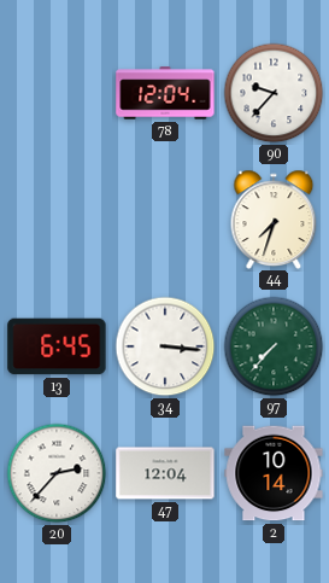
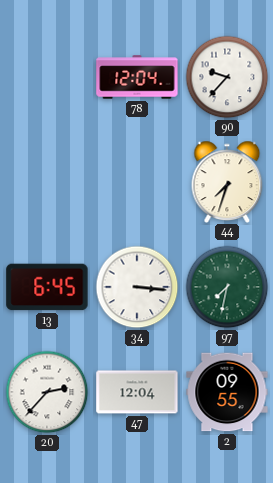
97: 7:37 -> 7:32
2: 10:14 -> 09:55
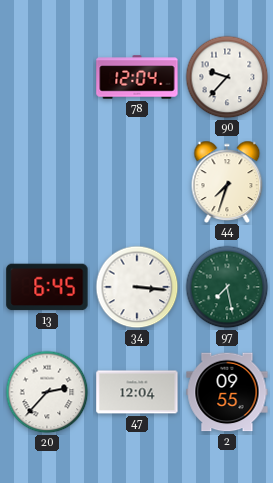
97: 7:32 -> 7:28
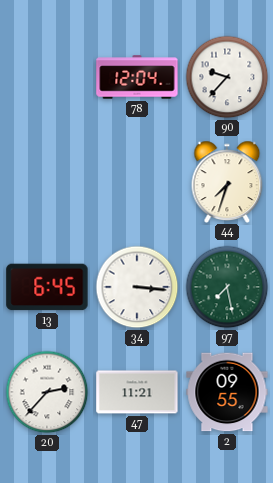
47: 12:04 -> 11:21
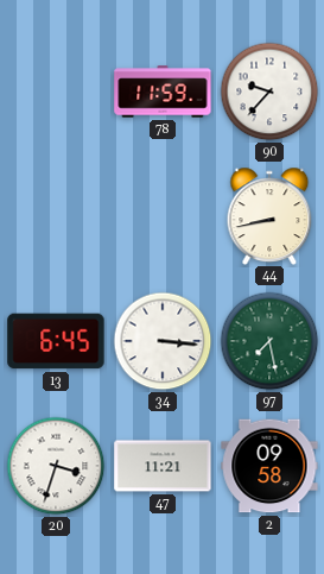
78: 12:04 -> 11:59
44: 7:33 -> 8:43
20: 2:37 -> 3:33
2: 09:55 -> 09:58
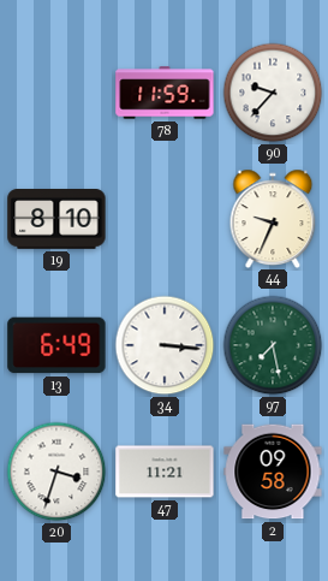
19: none -> 8:10
44: 8:43 -> 9:34
13: 6:45 -> 6:49
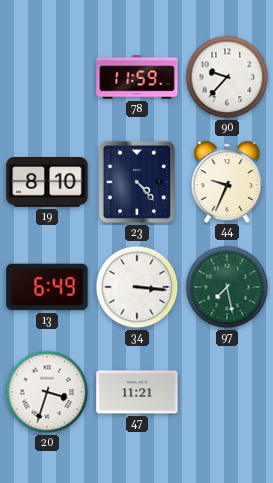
23: none -> 4:23
2: 09:58 -> none
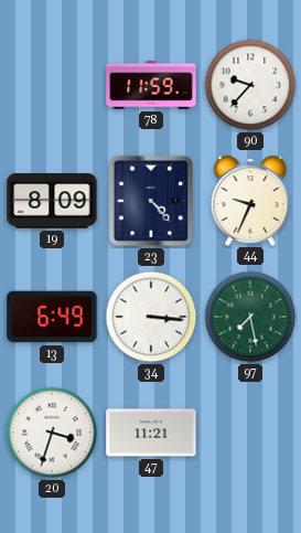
19: 8:10 -> 8:09
